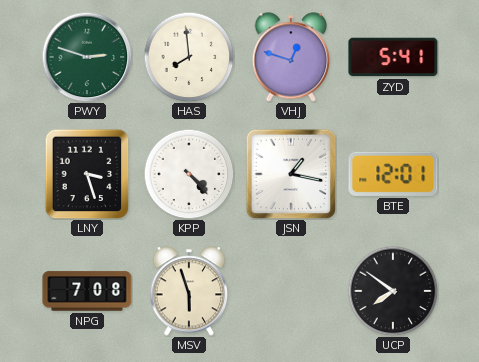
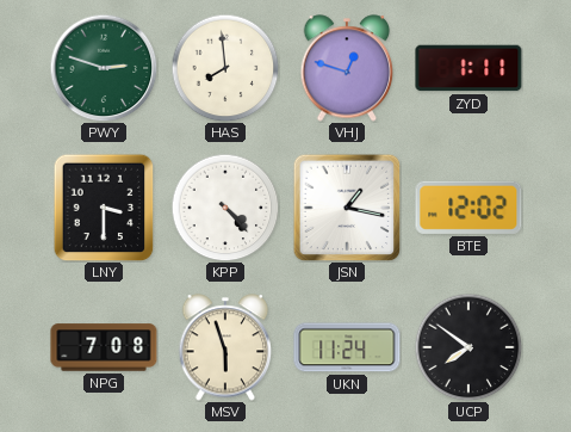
ZYD: 5:41 -> 1:11
LNY: 3:27 -> 3:30
BTE: 12:01 -> 12:02
UKN: none -> 11:24
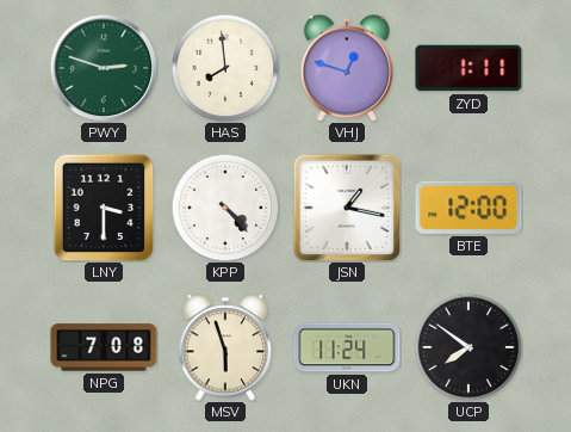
BTE: 12:02 -> 12:00
